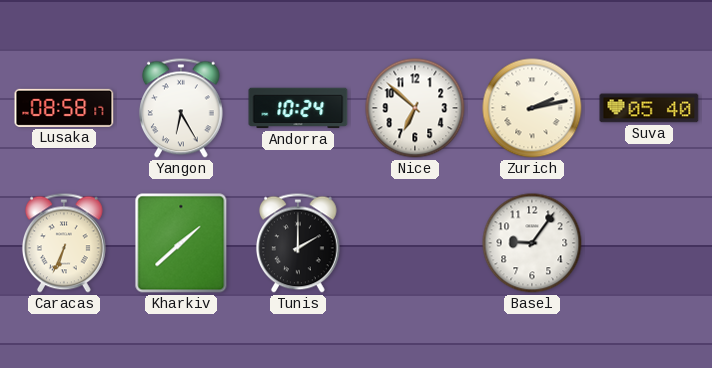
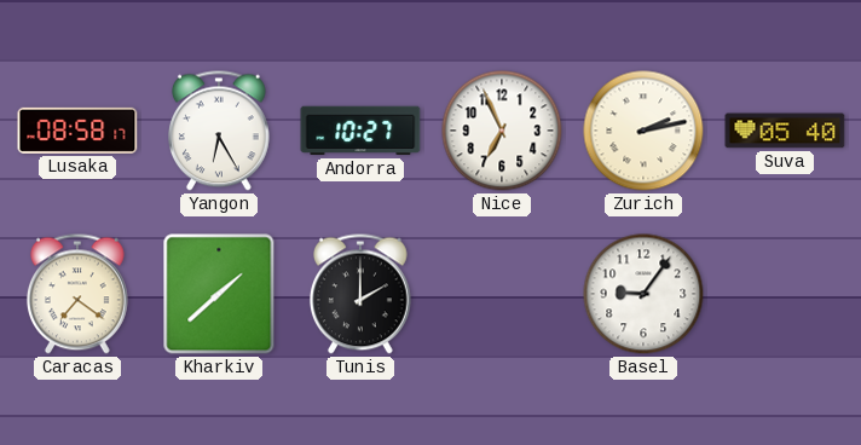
Andorra: 10:24 -> 10:27
Nice: 6:52 -> 6:56
Caracas: 6:34 -> 7:21
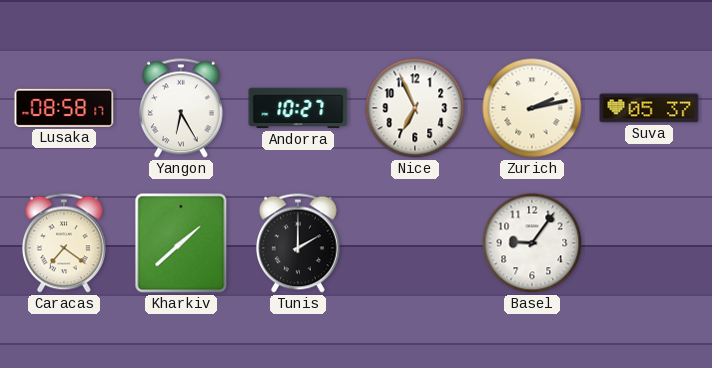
Suva: 05:40 -> 05:37
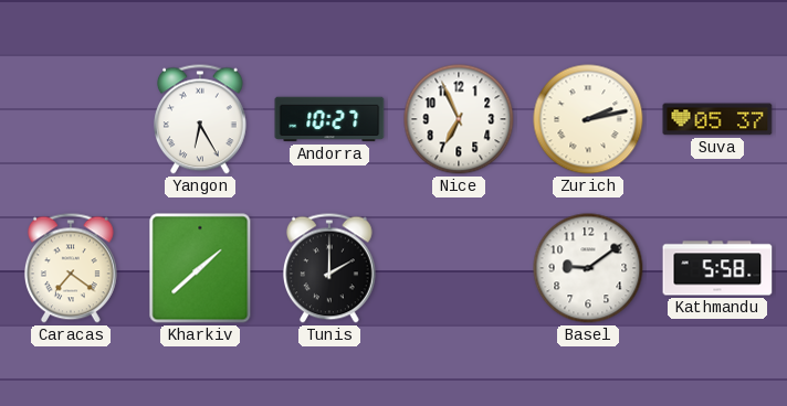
Lusaka: 08:58 -> none
Basel: 9:06 -> 9:09
Kathmandu: none -> 5:58
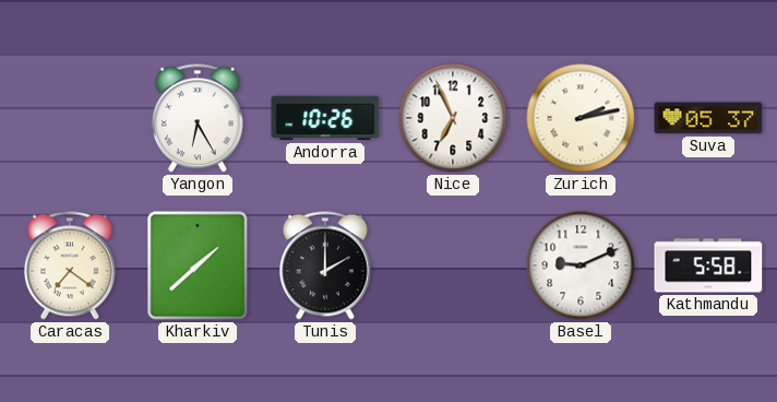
Andorra: 10:27 -> 10:26
Basel: 9:09 -> 9:11
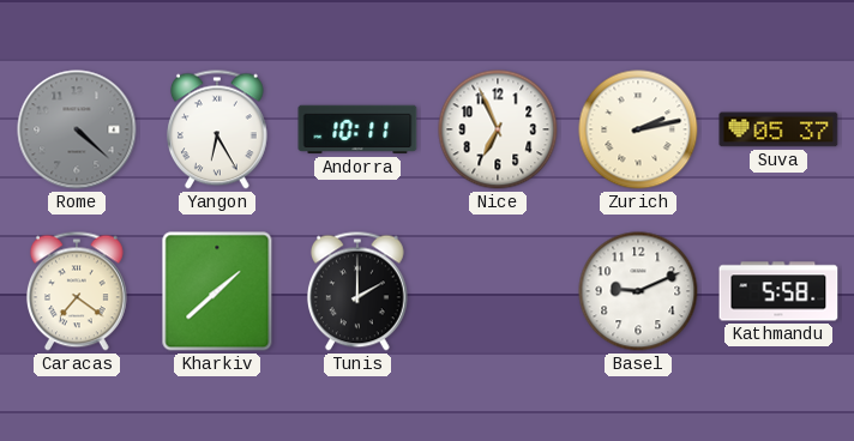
Rome: none -> 4:22
Andorra: 10:26 -> 10:11
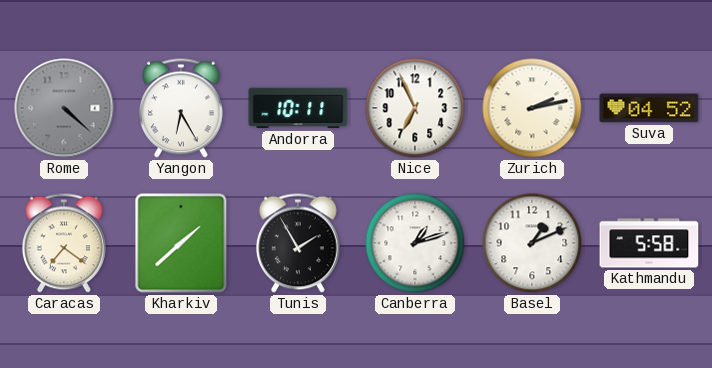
Suva: 05:37 -> 04:52
Tunis: 2:00 -> 1:55
Canberra: none -> 1:12
Basel: 9:11 -> 1:11
